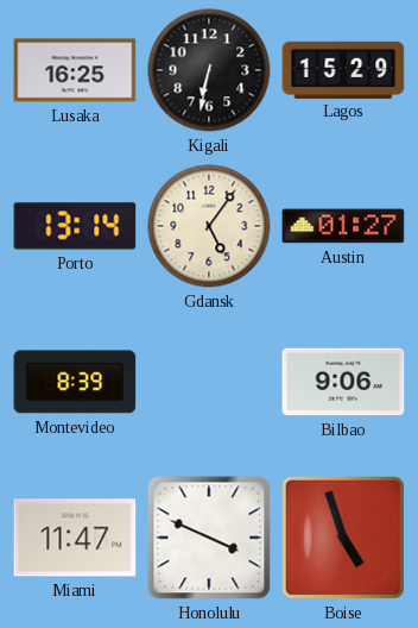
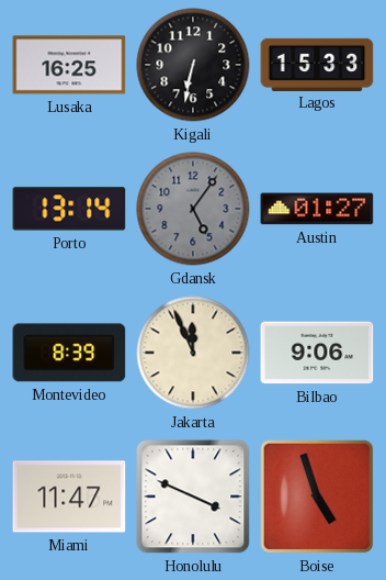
Lagos: 15:29 -> 15:33
Gdansk dial: cream -> grey
Jakarta: none -> 11:56
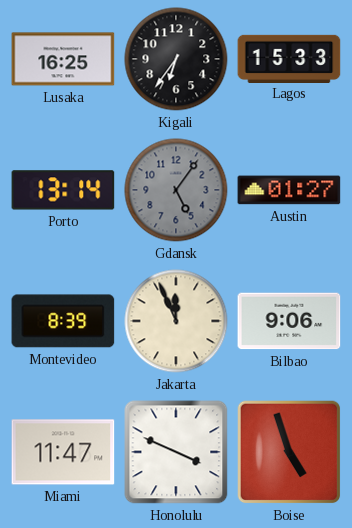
Kigali: 6:32 -> 6:36
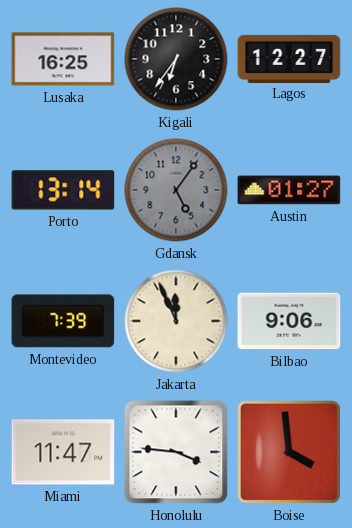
Lagos: 15:33 -> 12:27
Montevideo: 8:39 -> 7:39
Honolulu: 3:49 -> 3:46
Boise: 4:57 -> 3:59
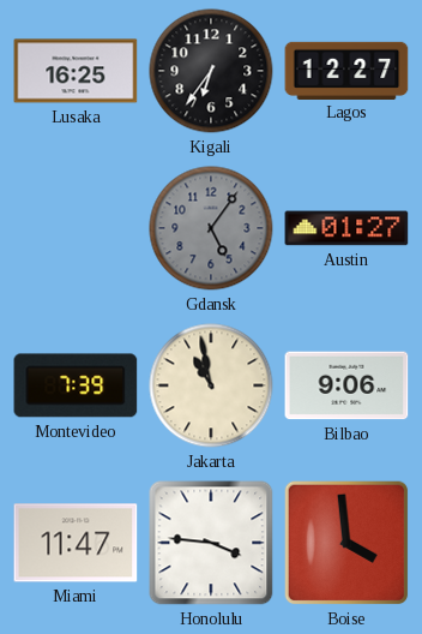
Porto: 13:14 -> none
Jakarta: 11:56 -> 10:58
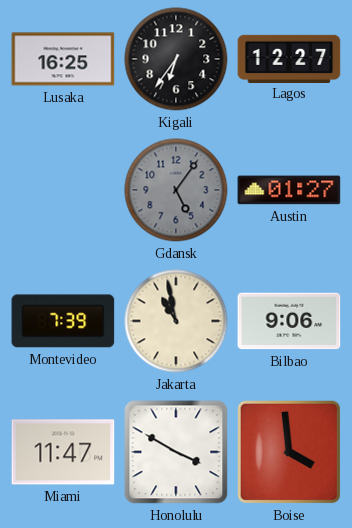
Honolulu: 3:46 -> 3:50
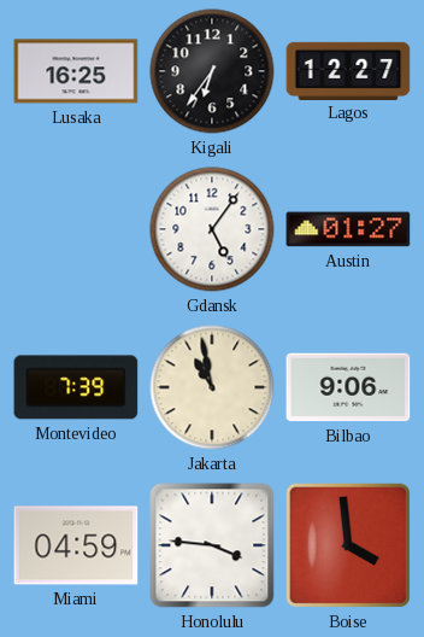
Gdansk dial: grey -> white
Miami: 11:47 -> 04:59
Honolulu: 3:50 -> 3:46
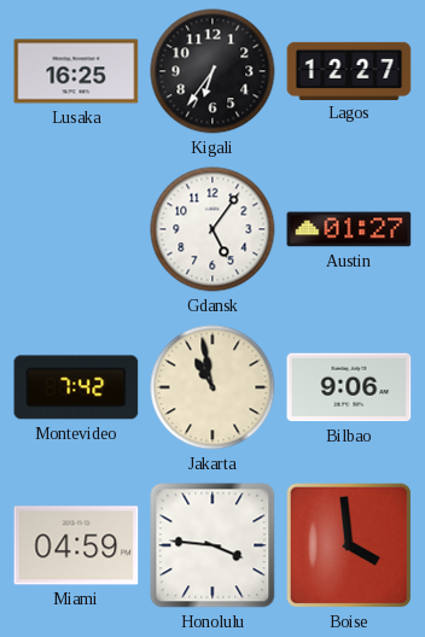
Montevideo: 7:39 -> 7:42
